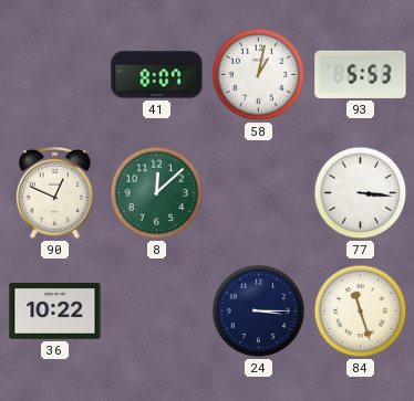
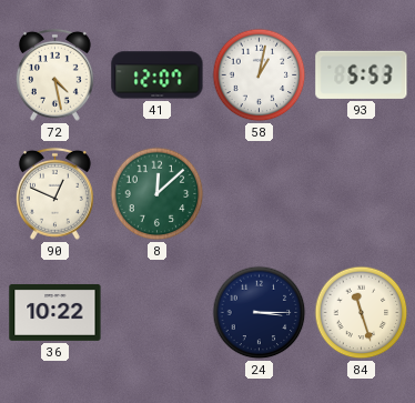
72: none -> 4:28
41: 8:07 -> 12:07
77: 3:16 -> none
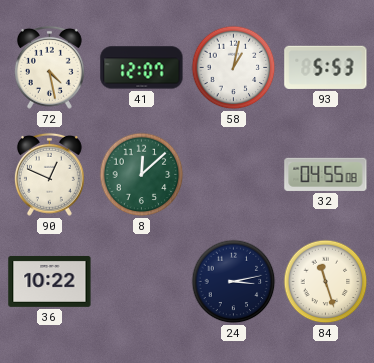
32: none -> 04:55
24: 3:15 -> 3:13
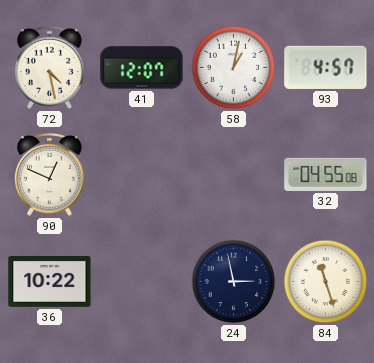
93: 5:53 -> 4:57
8: 12:08 -> none
24: 3:13 -> 2:58
